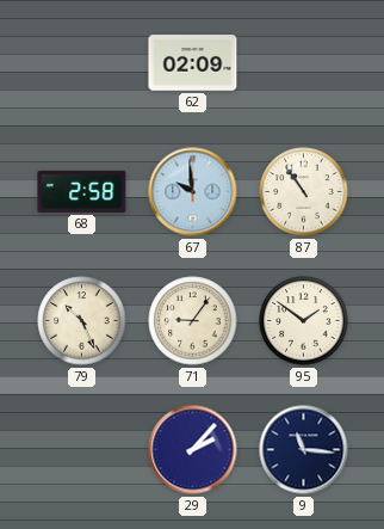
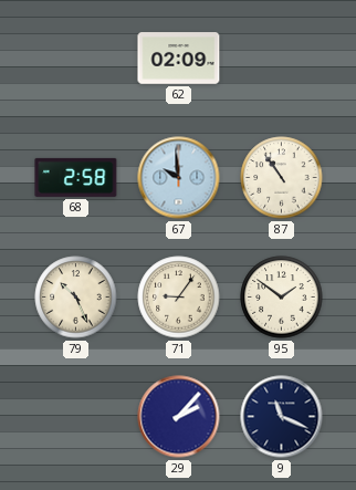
9: 11:16 -> 11:19
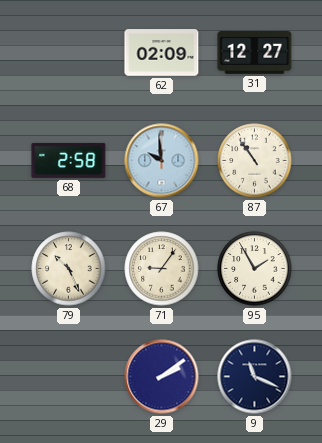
31: none -> 12:27
95: 1:51 -> 1:55
29: 2:07 -> 2:09
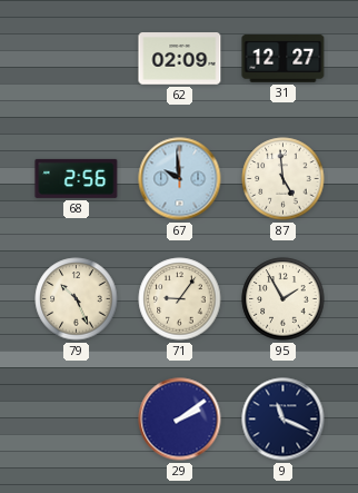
68: 2:58 -> 2:56
87: 10:54 -> 4:59
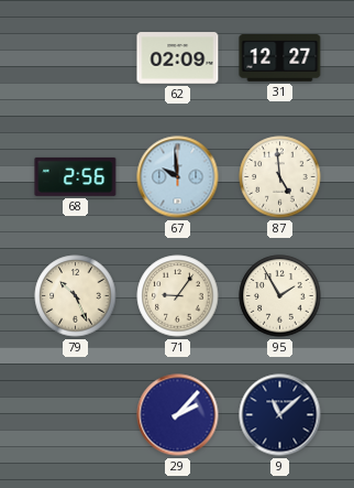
29: 2:09 -> 2:07
9: 11:19 -> 11:08
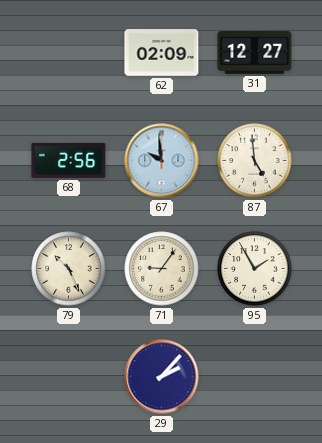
9: 11:08 -> none
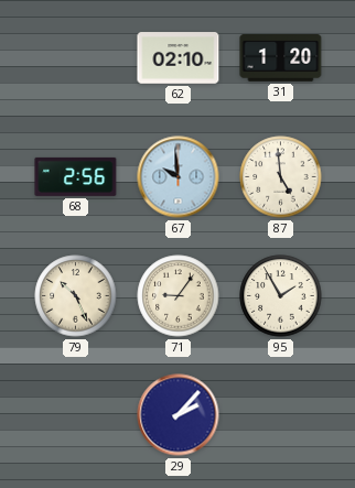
62: 02:09 -> 02:10
31: 12:27 -> 1:20
